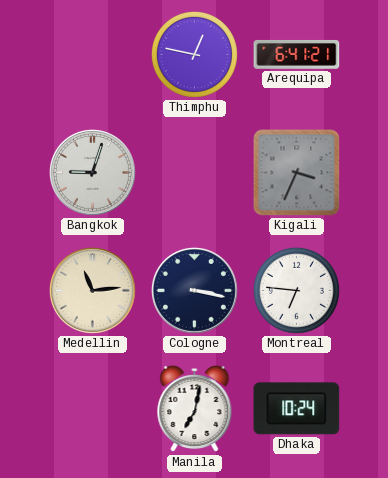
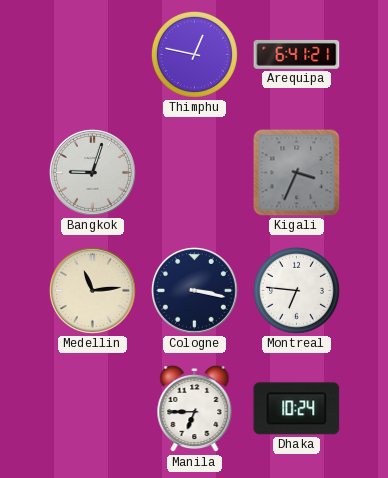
Manila: 7:02 -> 6:45
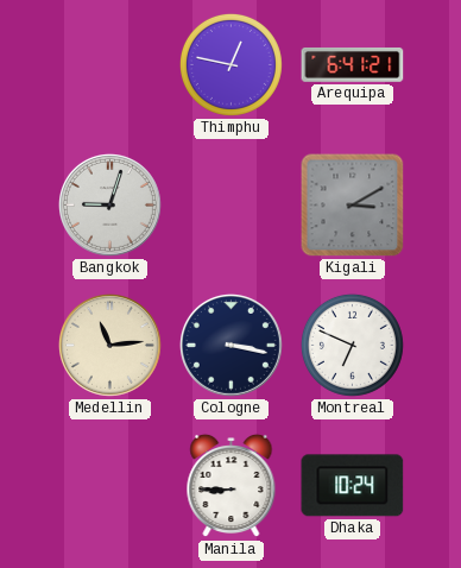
Kigali: 3:34 -> 3:10
Montreal: 6:46 -> 6:49
Manila: 6:45 -> 8:45
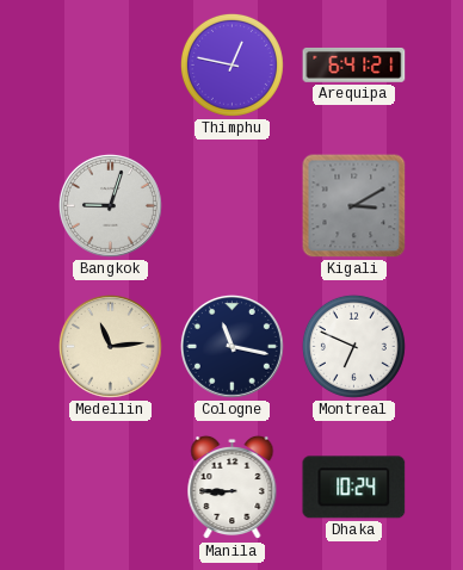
Cologne: 3:17 -> 11:17
